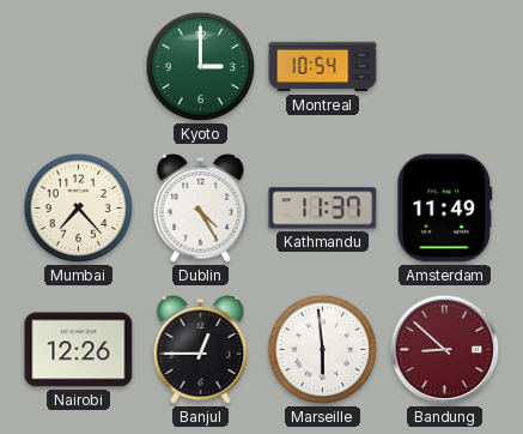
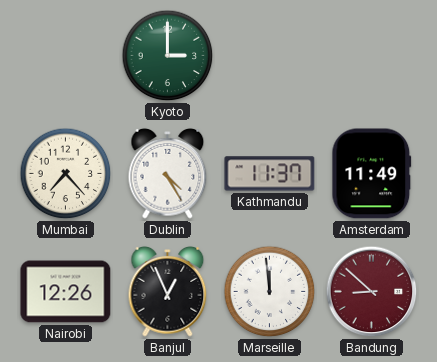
Montreal: 10:54 -> none
Banjul: 12:45 -> 12:56
Marseille: 5:59 -> 11:59
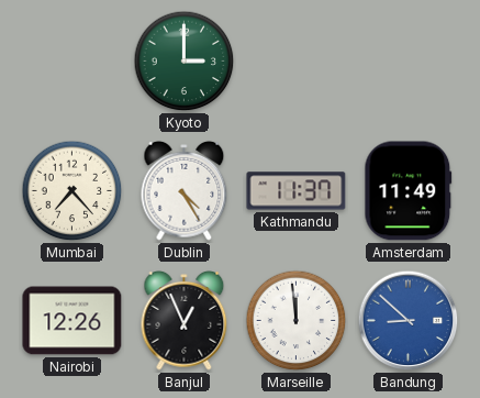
Bandung dial: burgundy -> blue
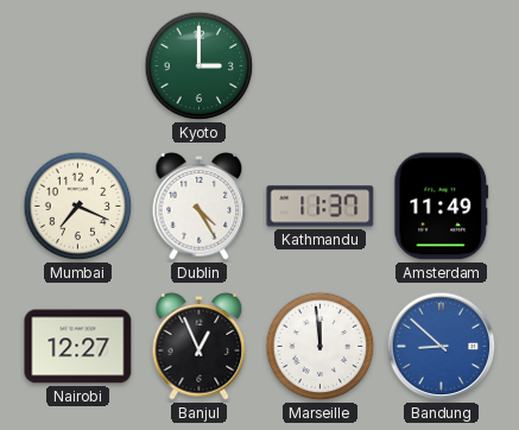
Mumbai: 7:23 -> 7:19
Nairobi: 12:26 -> 12:27
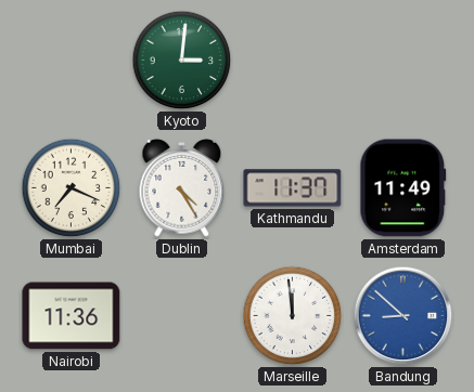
Kyoto: 3:00 -> 3:01
Nairobi: 12:27 -> 11:36
Banjul: 12:56 -> none
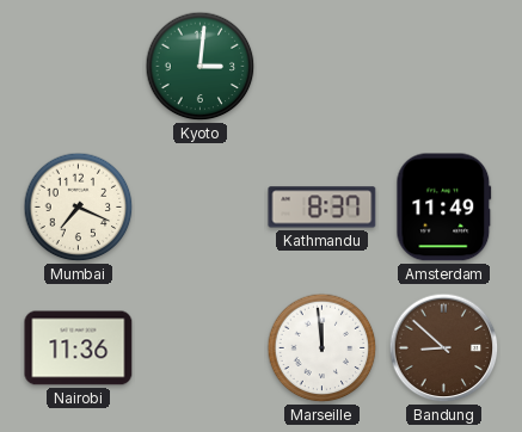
Dublin: 4:25 -> none
Kathmandu: 11:37 -> 8:37
Bandung dial: blue -> brown
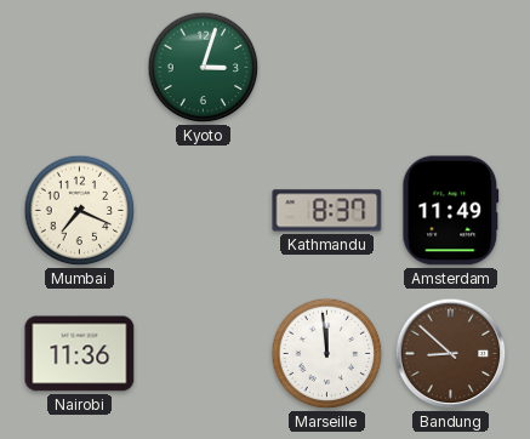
Kyoto: 3:01 -> 3:03
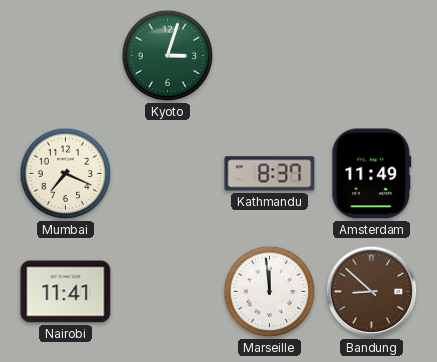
Nairobi: 11:36 -> 11:41
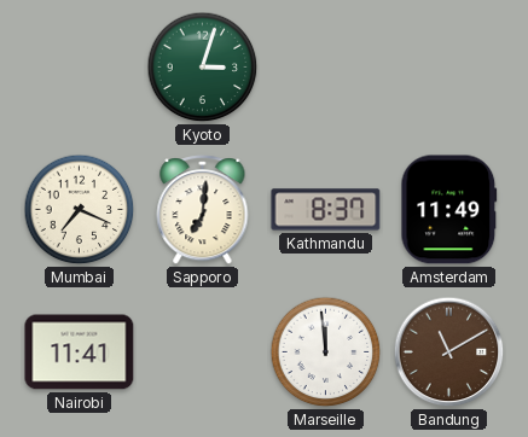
Sapporo: none -> 7:01
Bandung: 8:52 -> 11:10
